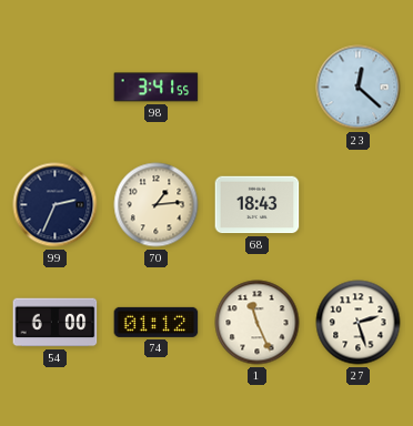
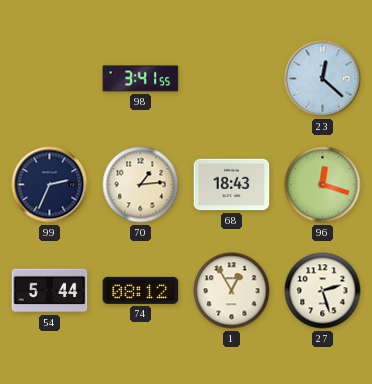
96: none -> 12:18
54: 6:00 -> 5:44
74: 01:12 -> 08:12
1: 11:26 -> 12:55
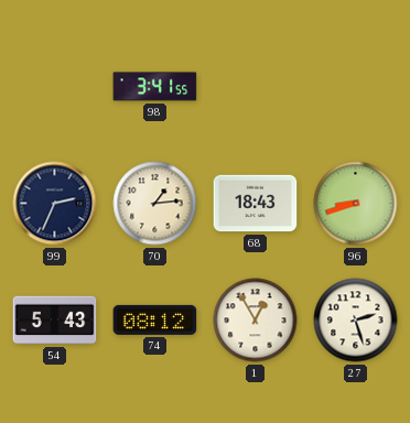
23: 12:22 -> none
96: 12:18 -> 8:42
54: 5:44 -> 5:43
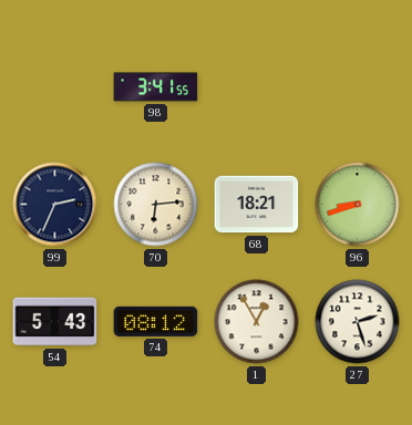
70: 1:14 -> 6:14
68: 18:43 -> 18:21
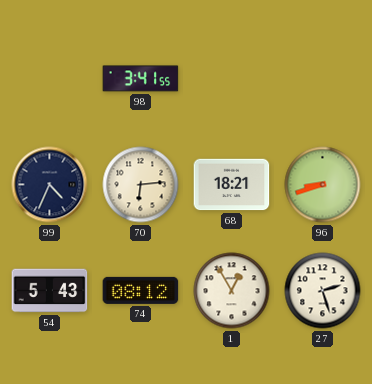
99: 2:34 -> 4:34
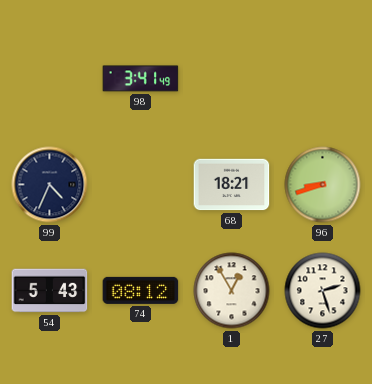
98: 3:41:55 -> 3:41:49
70: 6:14 -> none
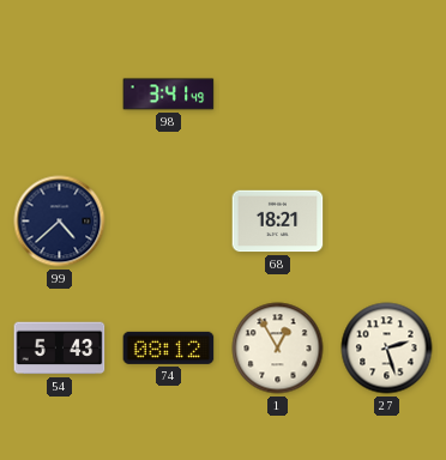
99: 4:34 -> 4:38
96: 8:42 -> none
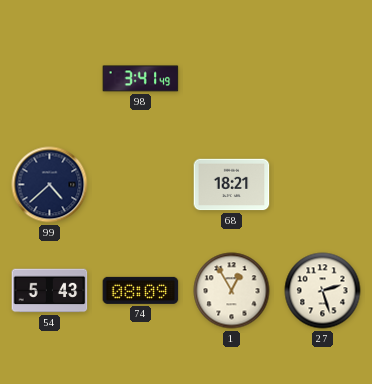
74: 08:12 -> 08:09
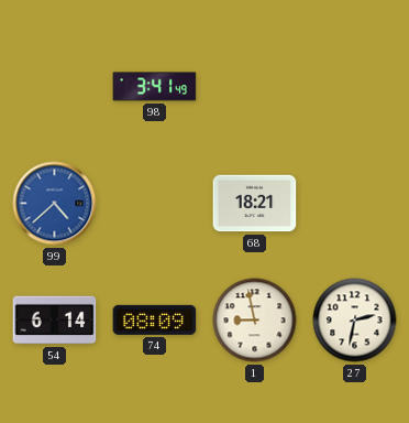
99 dial: navy -> blue
54: 5:43 -> 6:14
1: 12:55 -> 8:58
27: 2:27 -> 2:32
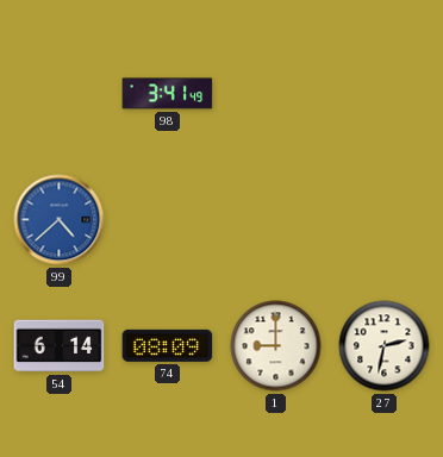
68: 18:21 -> none
1: 8:58 -> 9:00
